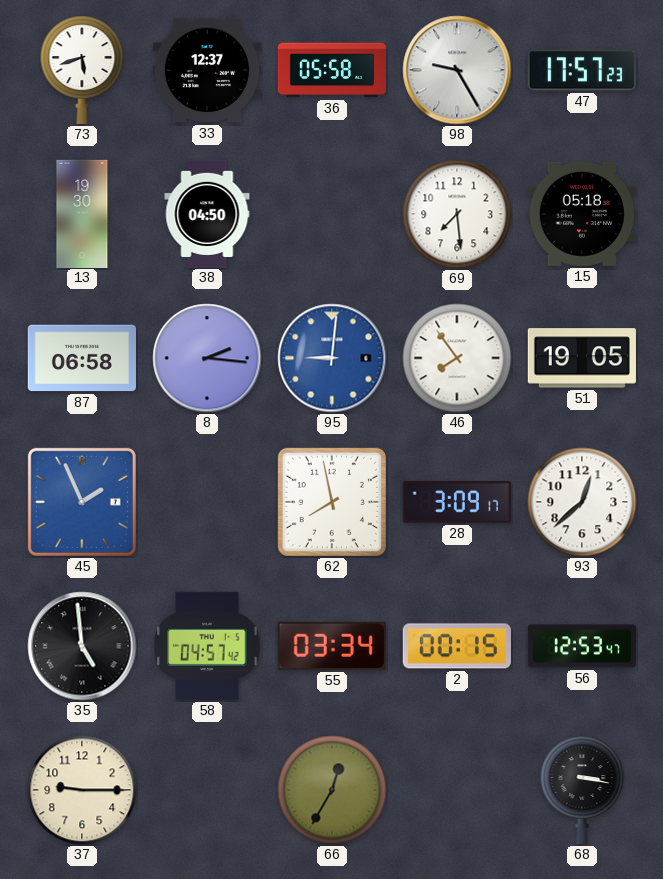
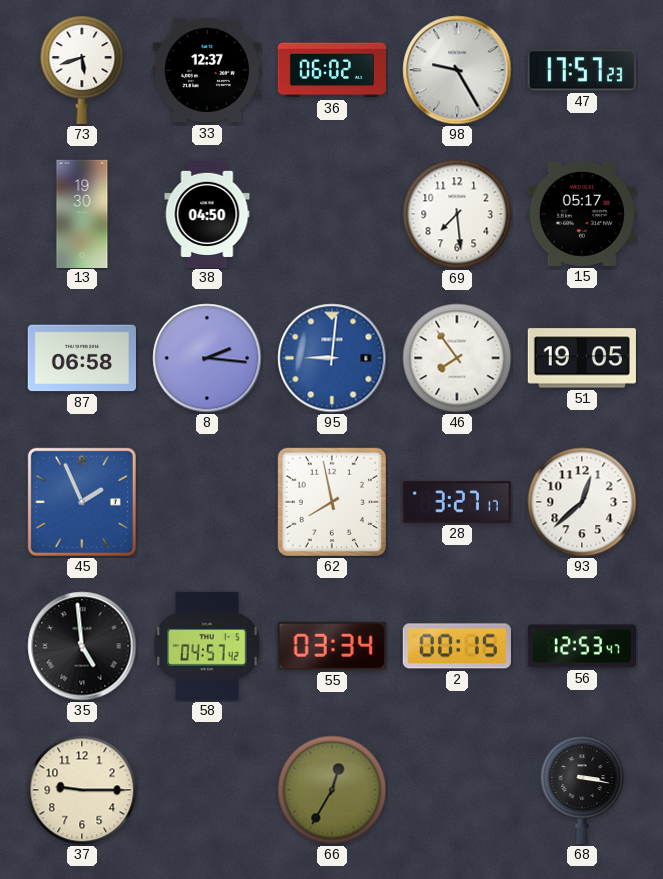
36: 05:58 -> 06:02
15: 05:18 -> 05:17
28: 3:09 -> 3:27
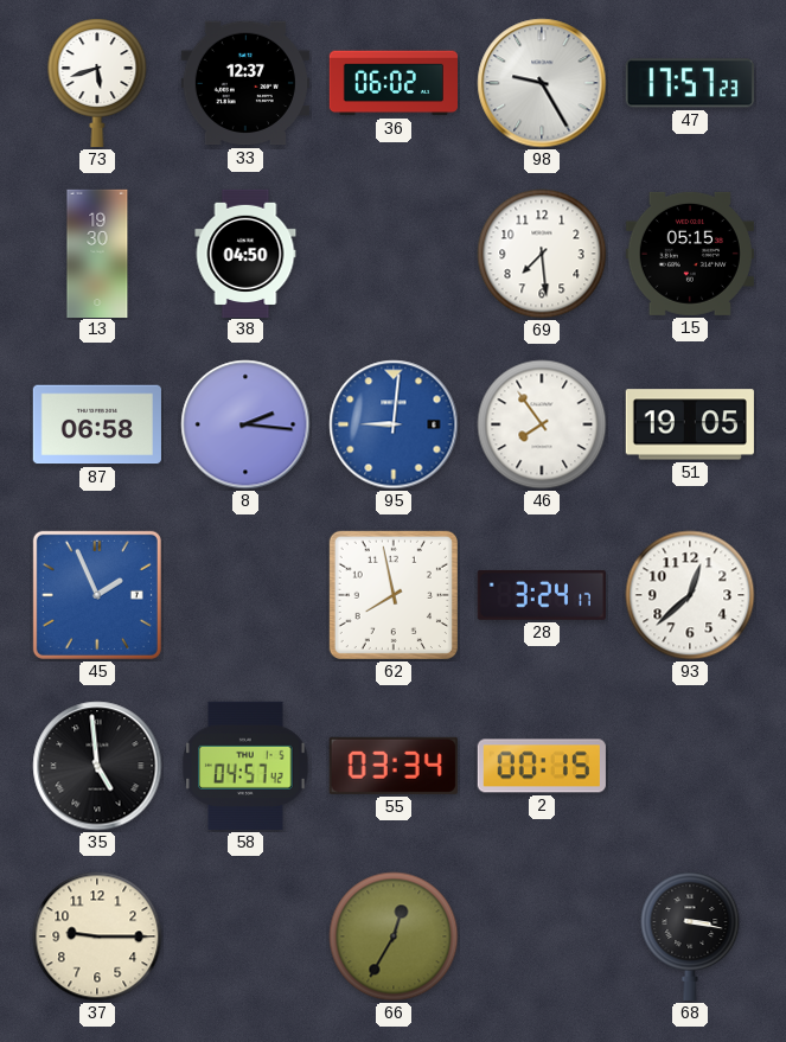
15: 05:17 -> 05:15
28: 3:27 -> 3:24
56: 12:53 -> none
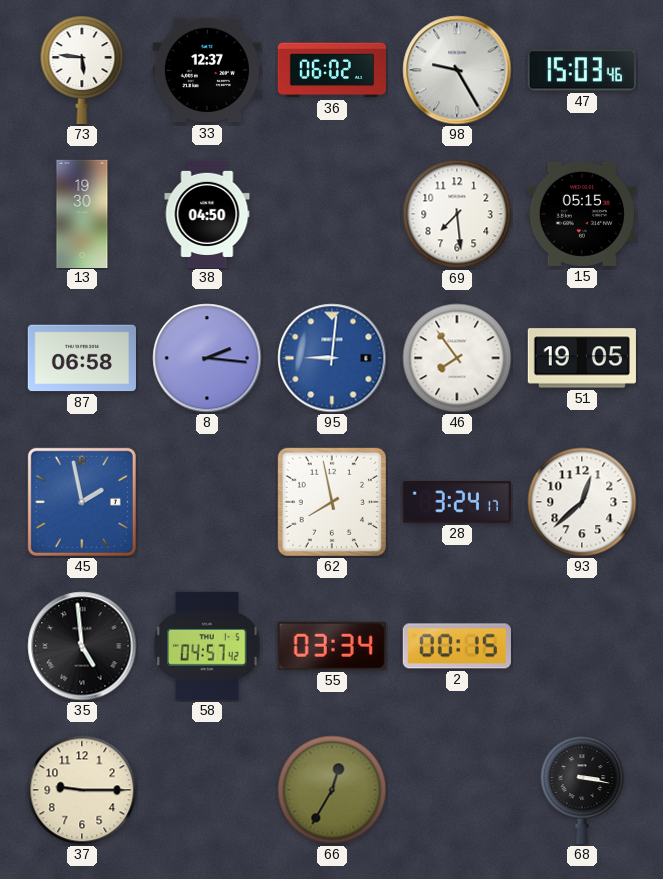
73: 5:42 -> 5:46
47: 17:57 -> 15:03
45: 1:56 -> 1:58
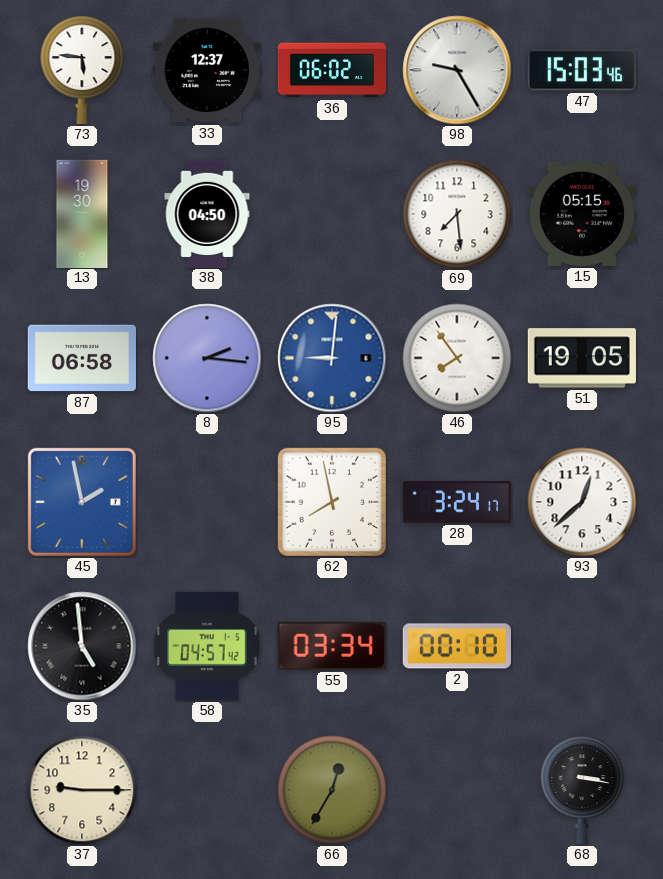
2: 00:15 -> 00:10
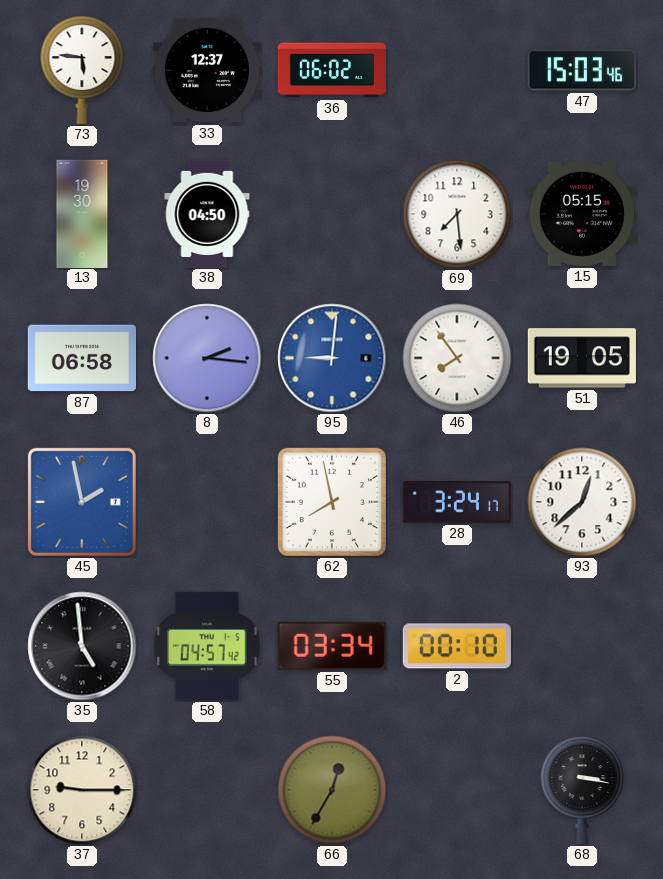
98: 9:25 -> none
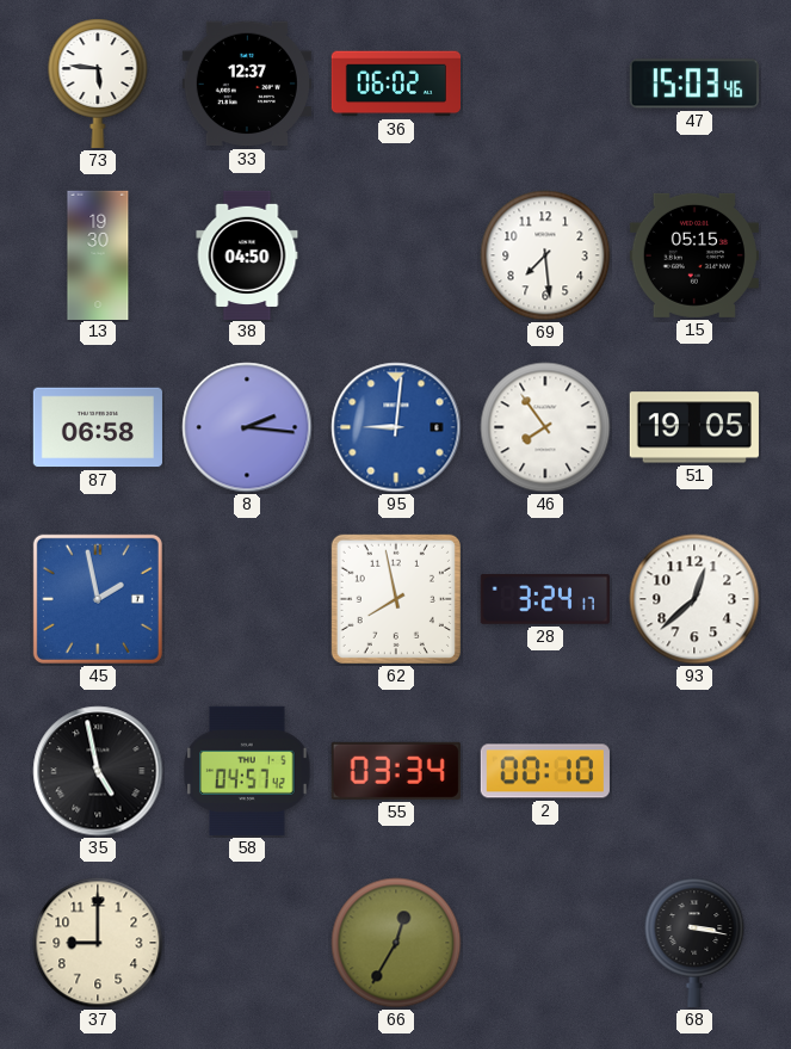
35: 4:59 -> 4:58
37: 9:15 -> 9:00
